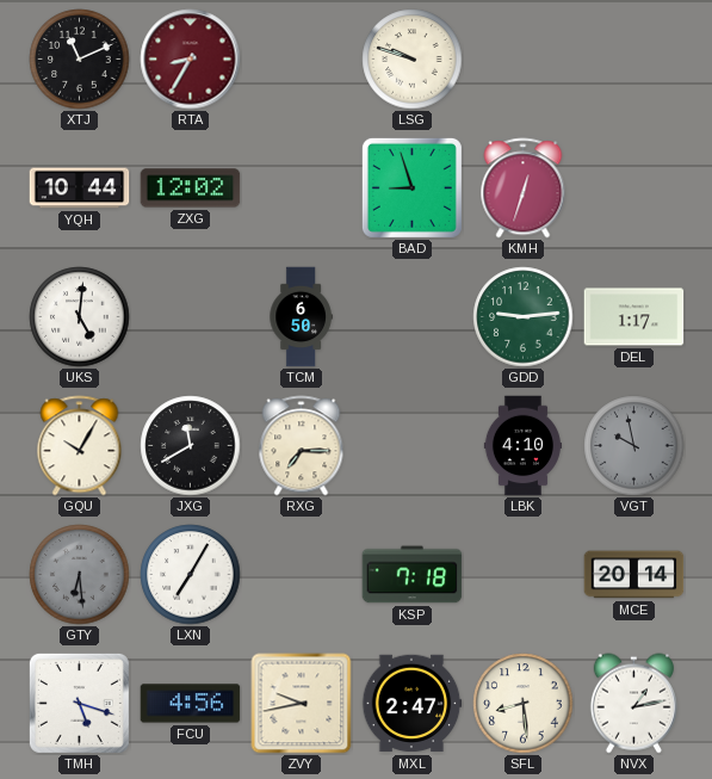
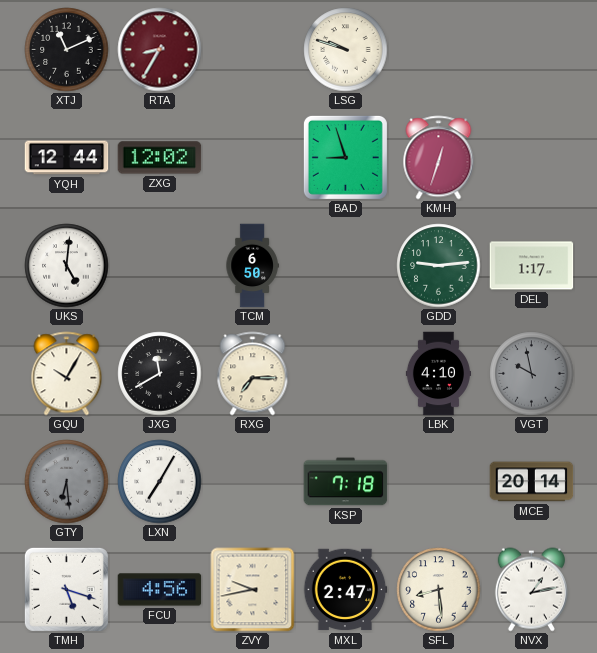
YQH: 10:44 -> 12:44
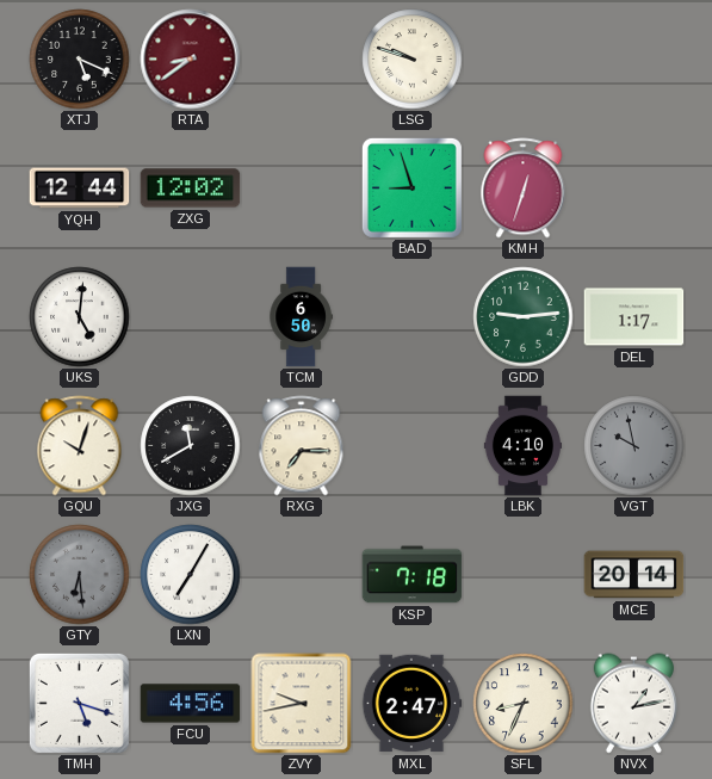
XTJ: 11:11 -> 5:19
RTA: 8:35 -> 8:39
GQU: 10:05 -> 10:03
SFL: 8:29 -> 8:34
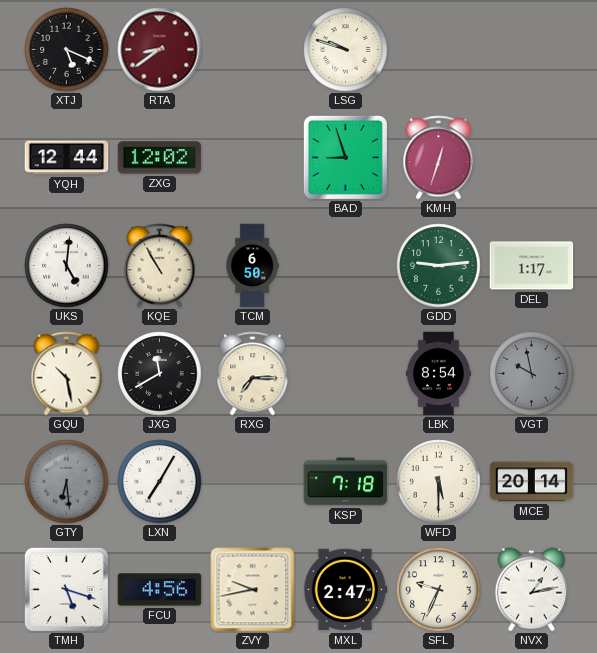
KQE: none -> 10:55
GQU: 10:03 -> 10:28
LBK: 4:10 -> 8:54
WFD: none -> 5:30
SFL: 8:34 -> 9:34
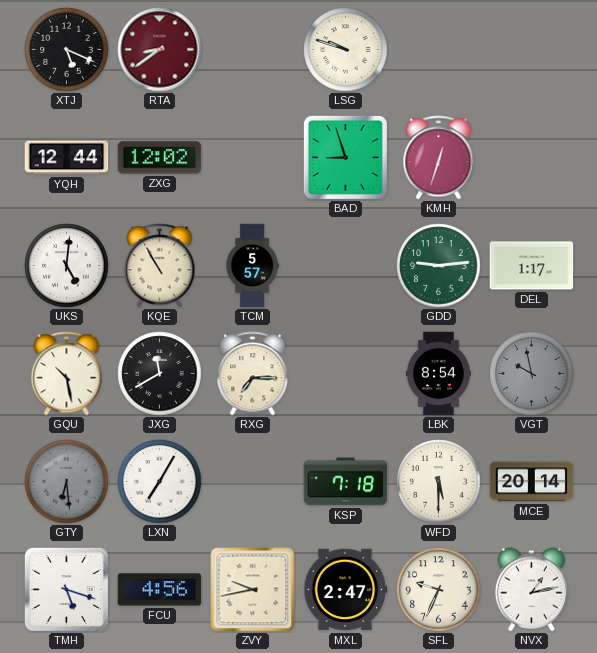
TCM: 6:50 -> 5:57
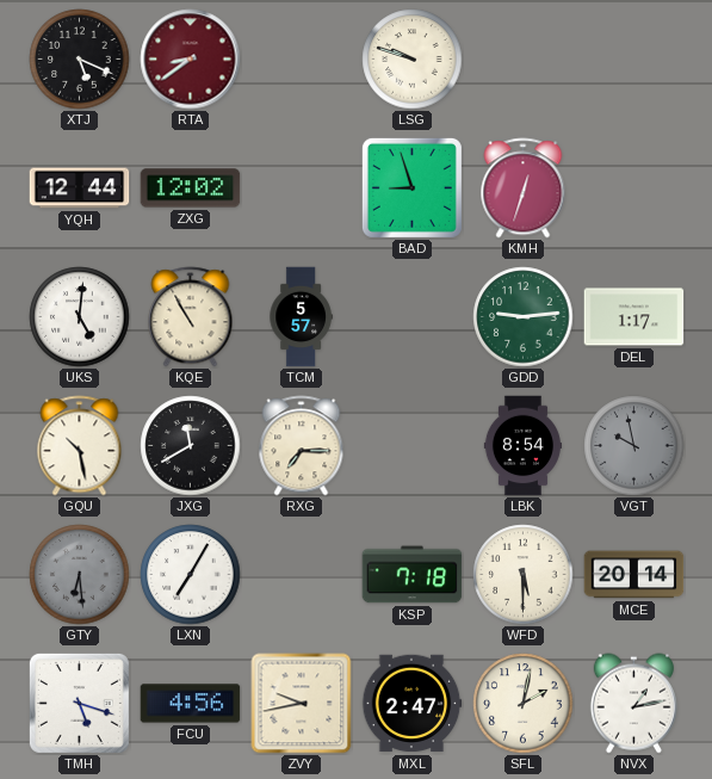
SFL: 9:34 -> 2:02
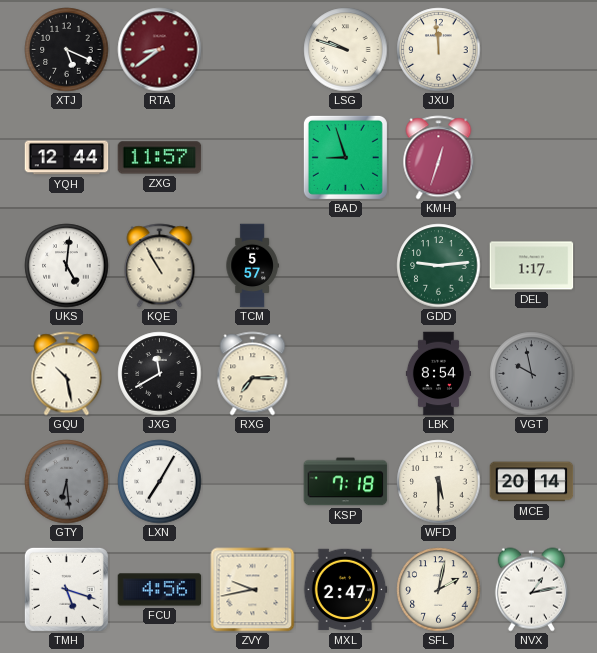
JXU: none -> 11:59
ZXG: 12:02 -> 11:57
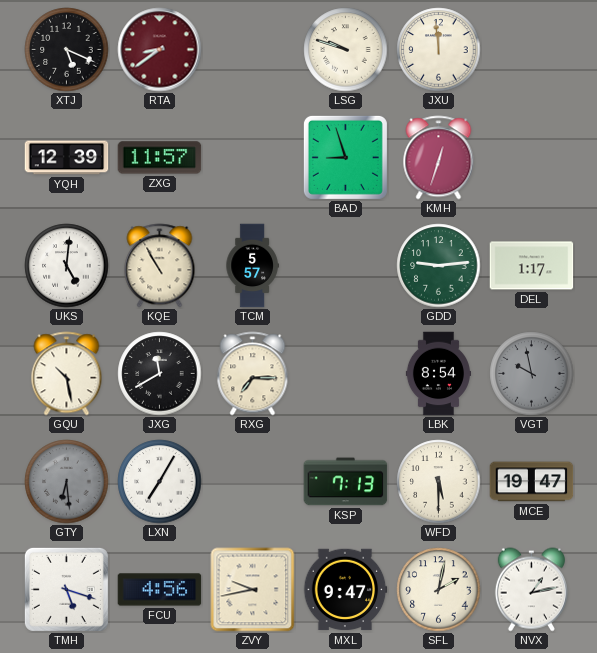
YQH: 12:44 -> 12:39
KSP: 7:18 -> 7:13
MCE: 20:14 -> 19:47
MXL: 2:47 -> 9:47
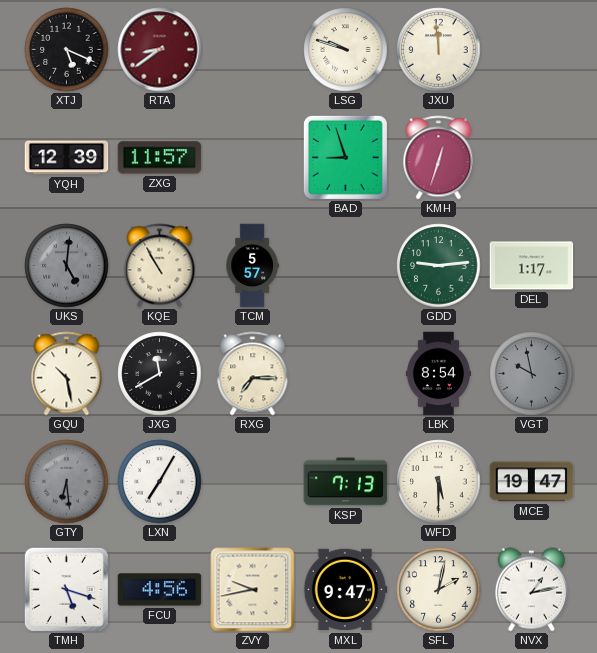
UKS dial: white -> grey
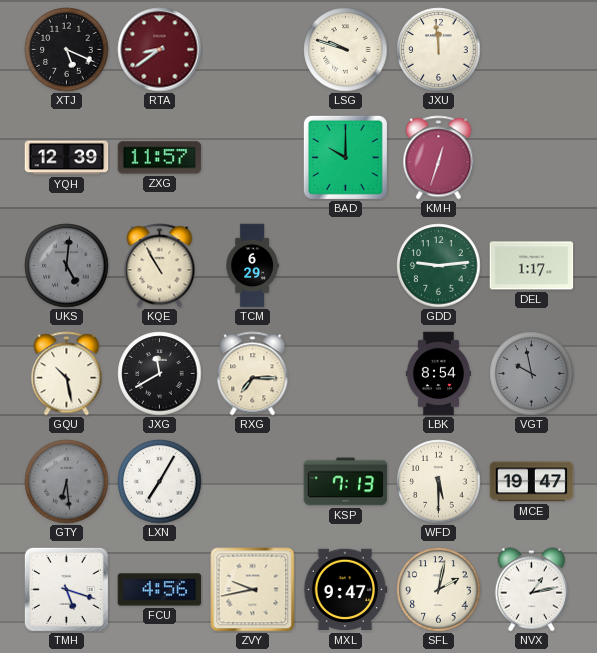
BAD: 8:57 -> 10:00
TCM: 5:57 -> 6:29
